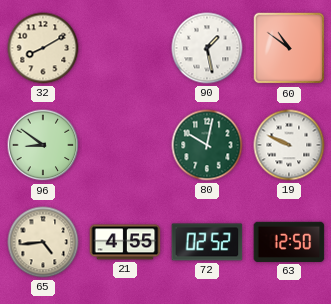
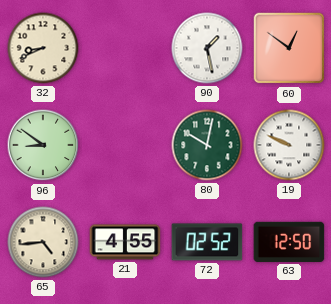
32: 8:10 -> 8:41
60: 10:51 -> 12:51
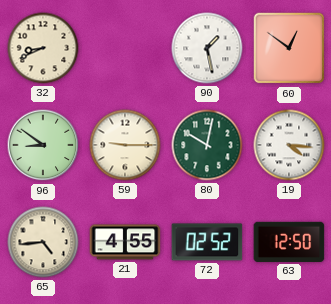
59: none -> 9:15
19: 9:49 -> 4:16
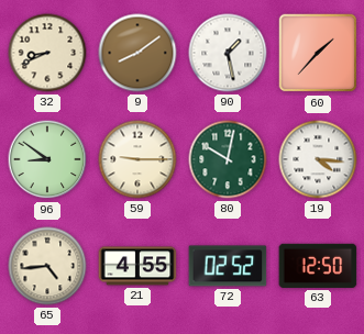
9: none -> 8:09
60: 12:51 -> 1:37
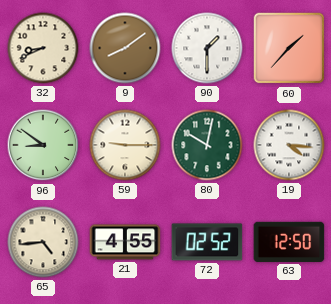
90: 1:28 -> 1:30
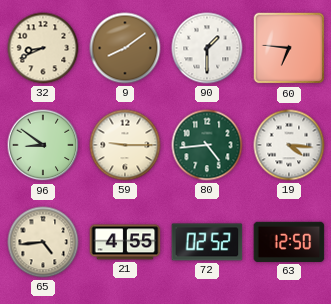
60: 1:37 -> 6:46
80: 10:02 -> 4:44
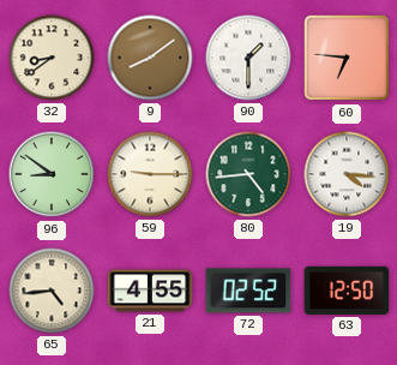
32: 8:41 -> 8:39
